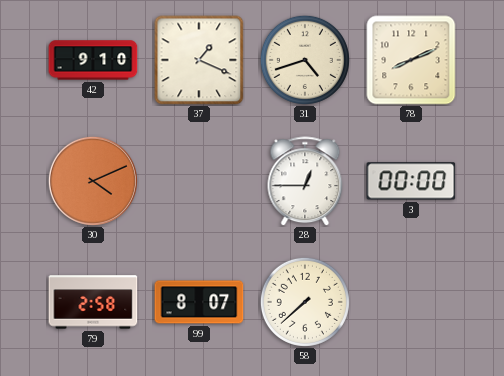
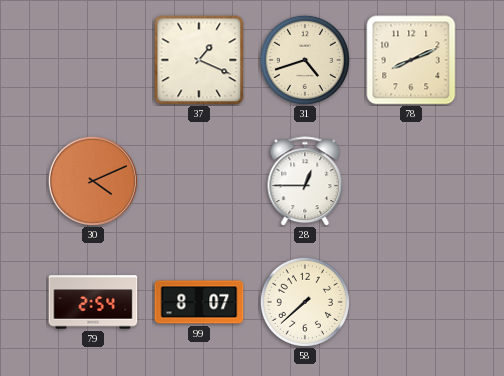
42: 9:10 -> none
3: 00:00 -> none
79: 2:58 -> 2:54
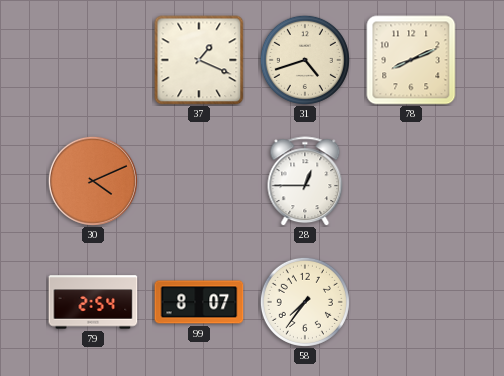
58: 7:38 -> 7:36
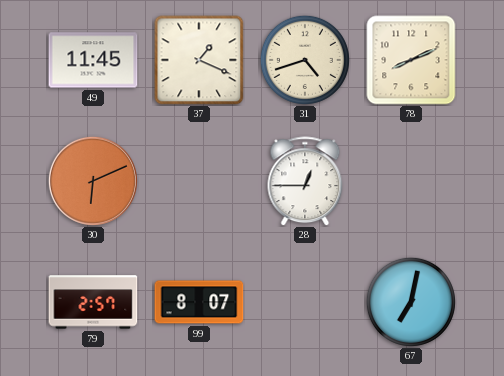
49: none -> 11:45
30: 4:11 -> 6:11
79: 2:54 -> 2:57
58: 7:36 -> none
67: none -> 7:02
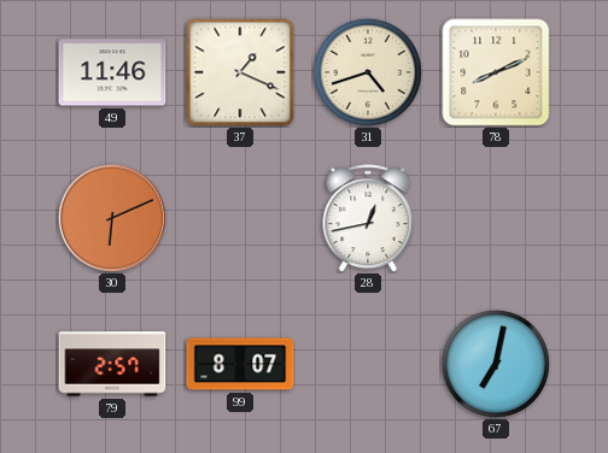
49: 11:45 -> 11:46
28: 12:45 -> 12:43
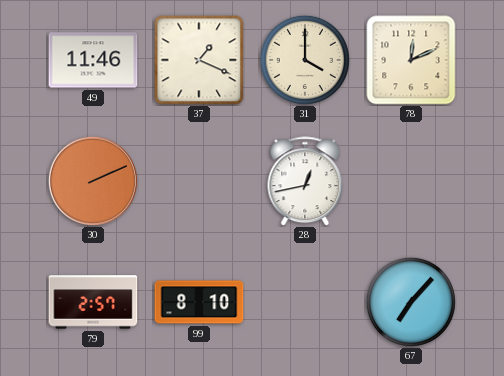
31: 4:42 -> 4:00
78: 8:11 -> 12:11
30: 6:11 -> 2:11
99: 8:07 -> 8:10
67: 7:02 -> 7:07
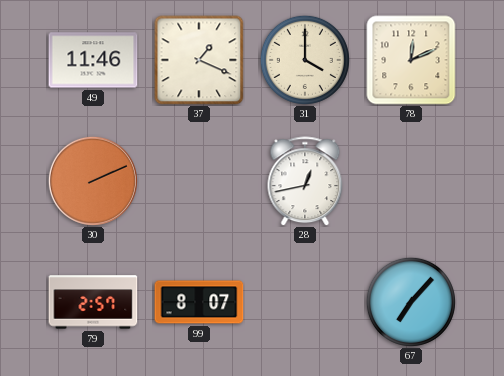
99: 8:10 -> 8:07
